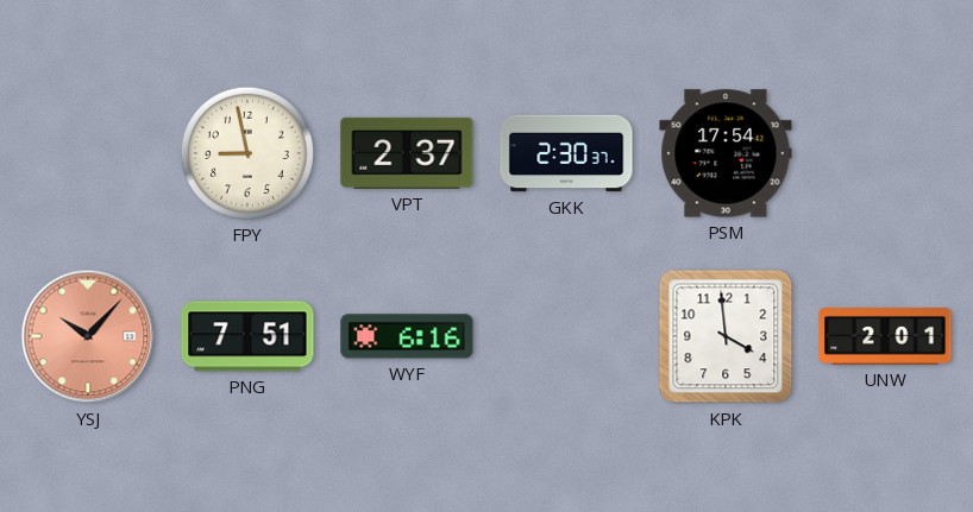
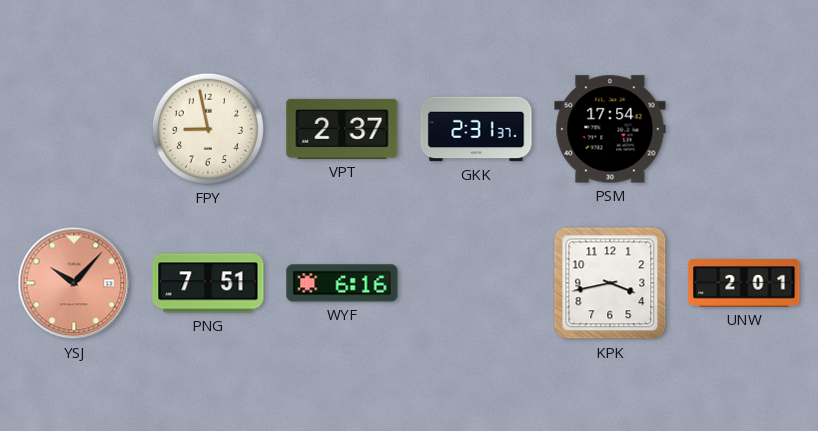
GKK: 2:30 -> 2:31
KPK: 3:59 -> 3:43
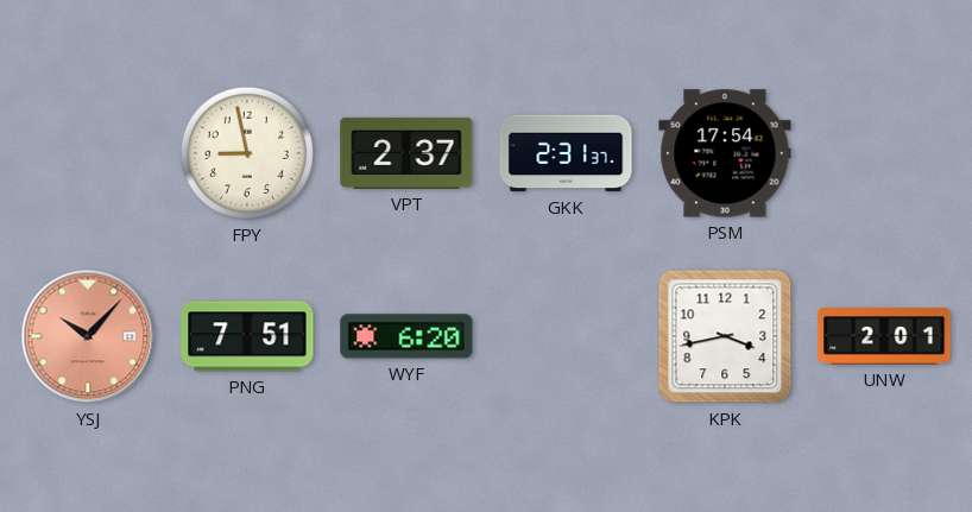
WYF: 6:16 -> 6:20
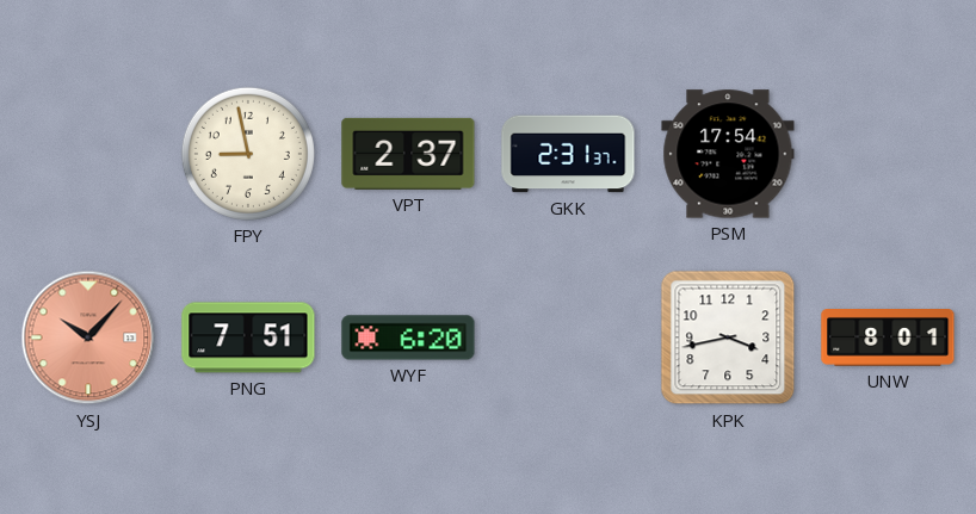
UNW: 2:01 -> 8:01
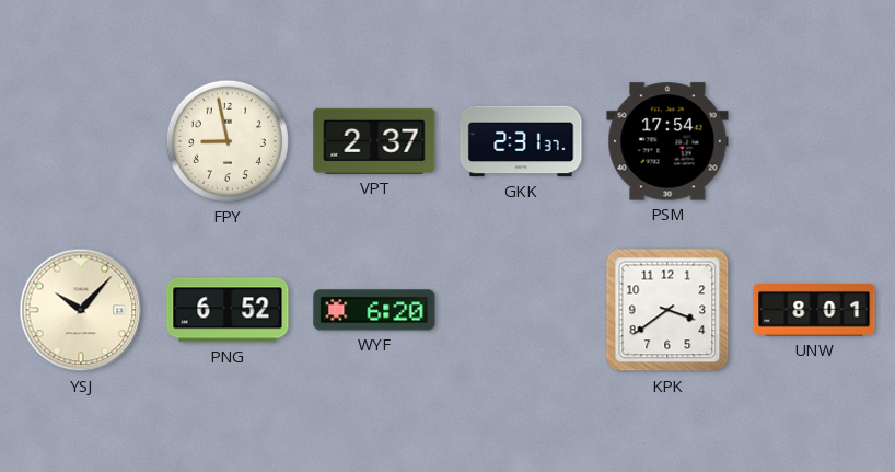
YSJ dial: salmon -> cream
PNG: 7:51 -> 6:52
KPK: 3:43 -> 3:39
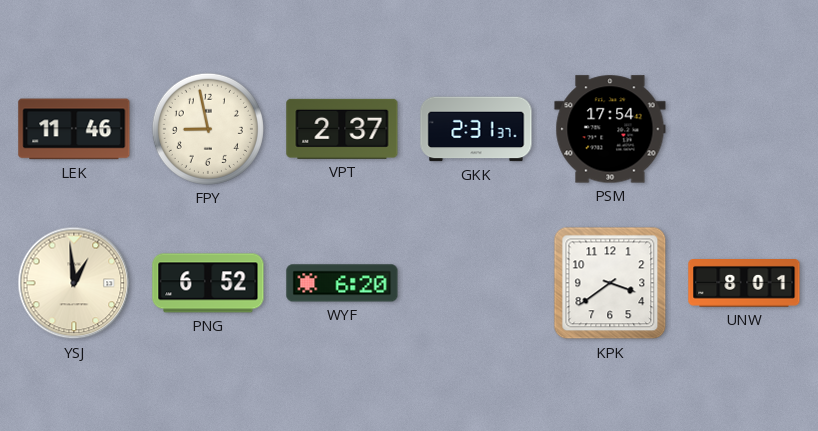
LEK: none -> 11:46
YSJ: 10:07 -> 12:59
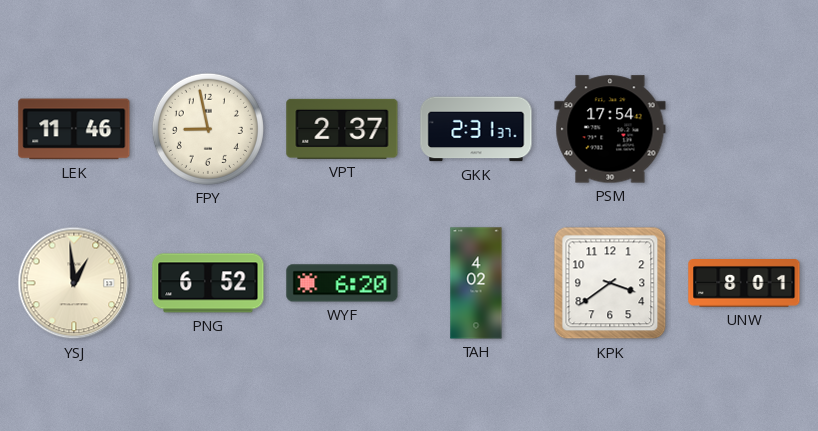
TAH: none -> 4:02
